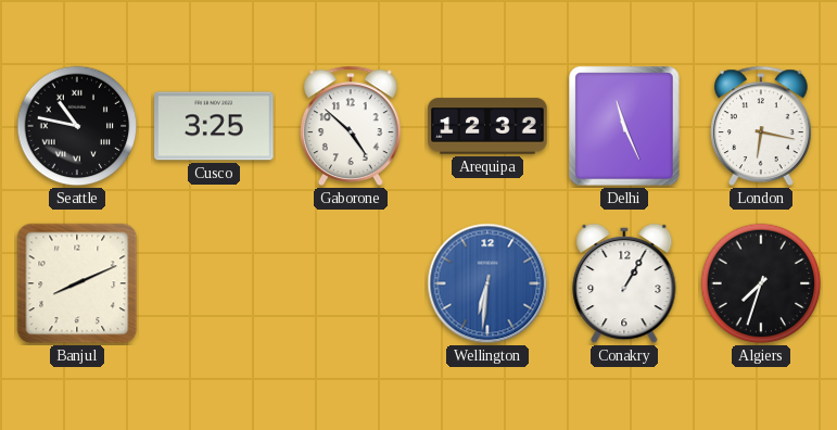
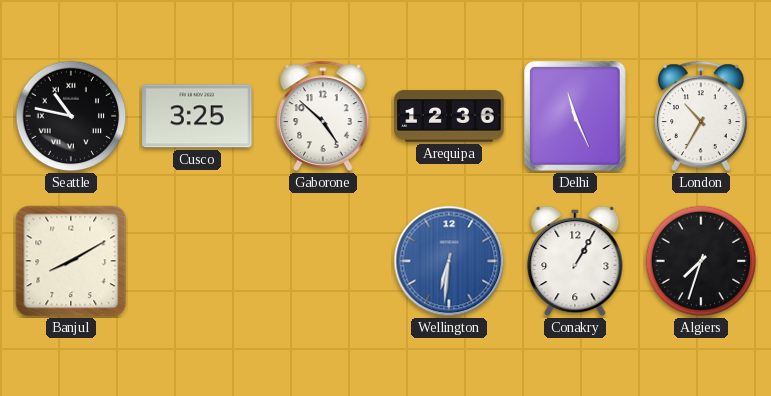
Arequipa: 12:32 -> 12:36
London: 6:17 -> 10:35
Banjul: 8:11 -> 8:10
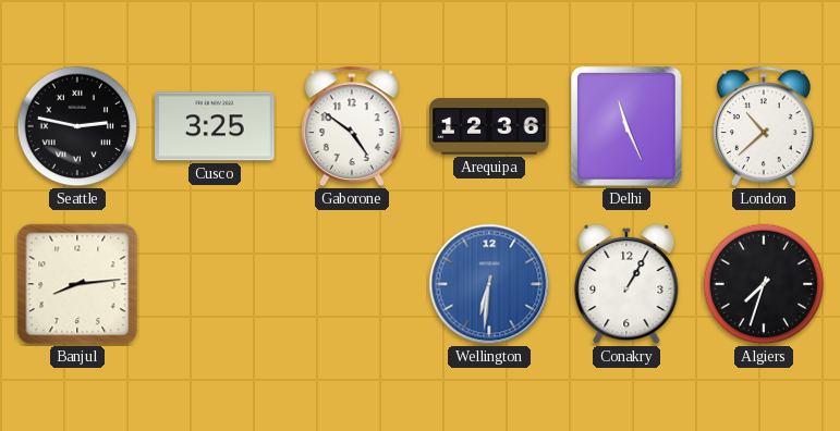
Seattle: 10:47 -> 2:47
Gaborone: 4:52 -> 4:51
London: 10:35 -> 10:38
Banjul: 8:10 -> 8:14
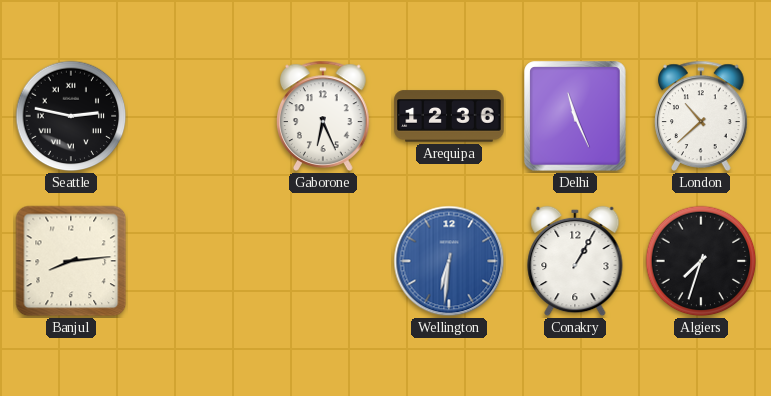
Cusco: 3:25 -> none
Gaborone: 4:51 -> 6:26
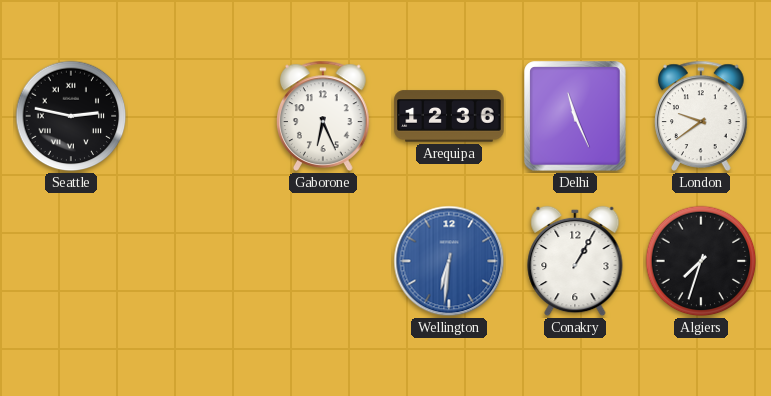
London: 10:38 -> 9:39
Banjul: 8:14 -> none
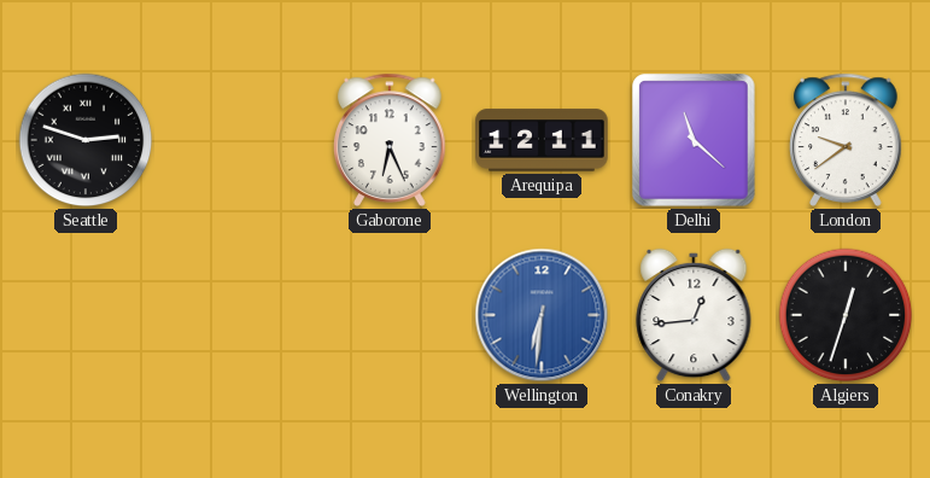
Seattle: 2:47 -> 2:48
Arequipa: 12:36 -> 12:11
Delhi: 11:26 -> 11:22
Conakry: 1:05 -> 12:44
Algiers: 7:33 -> 12:33
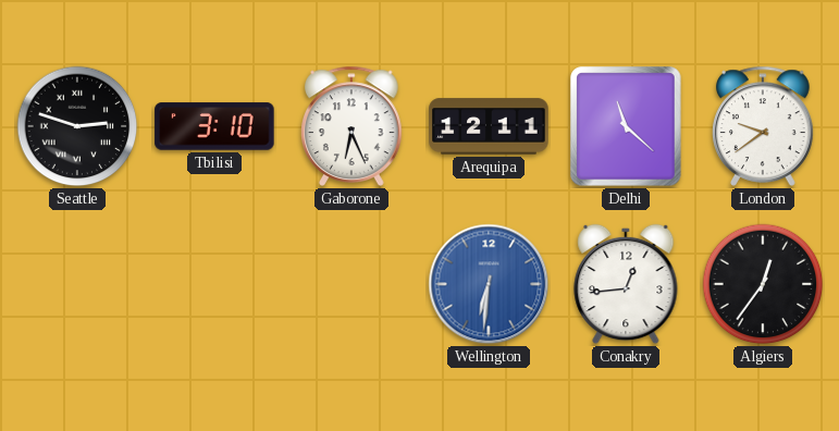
Tbilisi: none -> 3:10
Algiers: 12:33 -> 12:36
